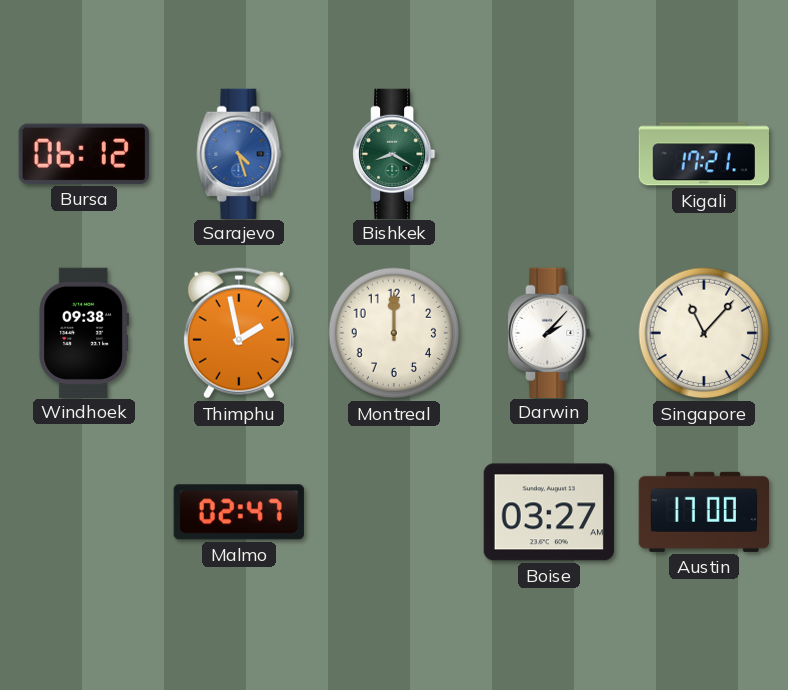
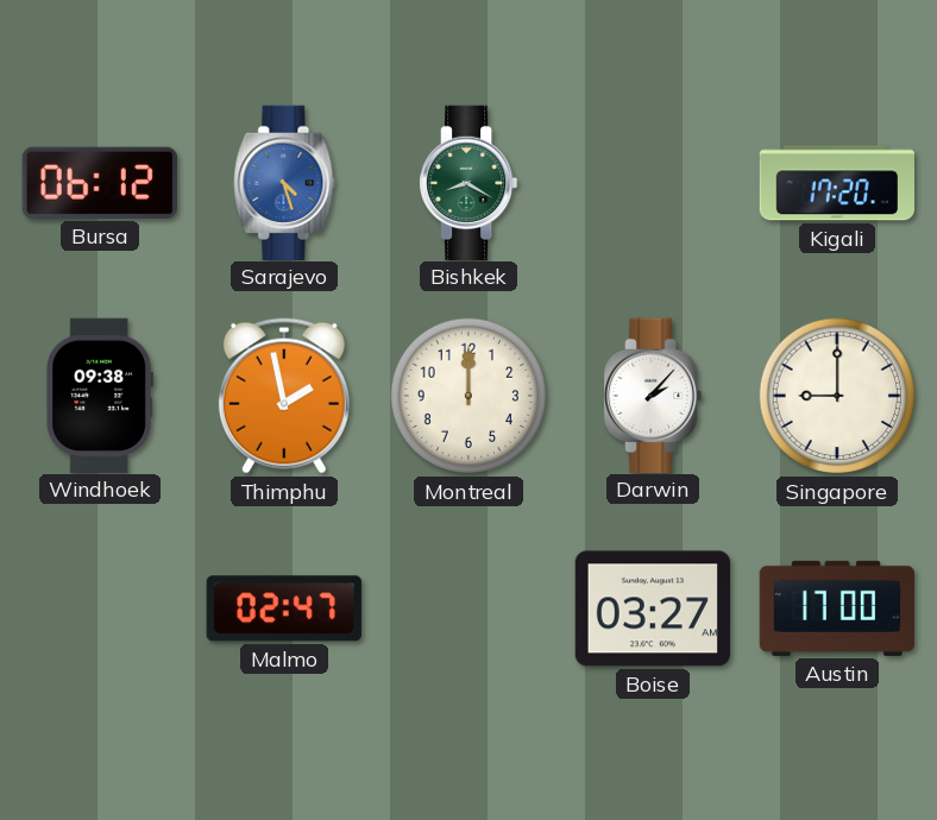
Kigali: 17:21 -> 17:20
Singapore: 11:07 -> 9:00
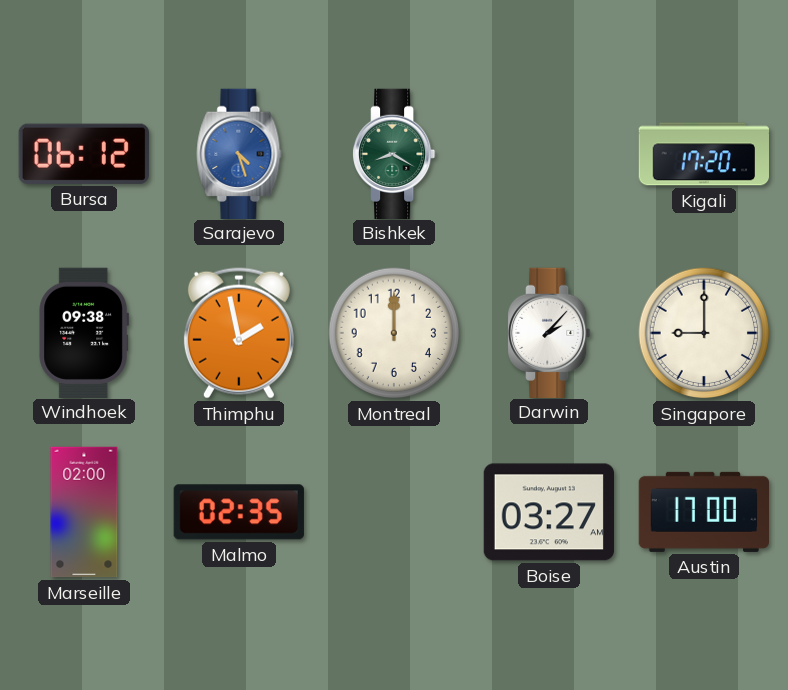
Marseille: none -> 02:00
Malmo: 02:47 -> 02:35
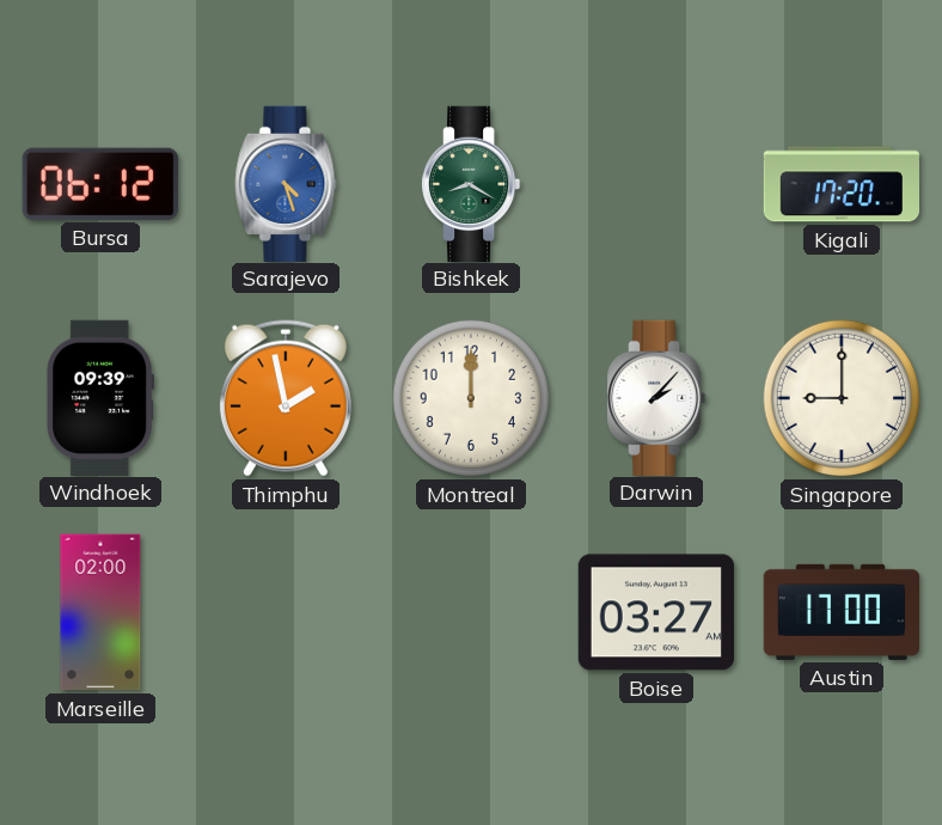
Windhoek: 09:38 -> 09:39
Malmo: 02:35 -> none
